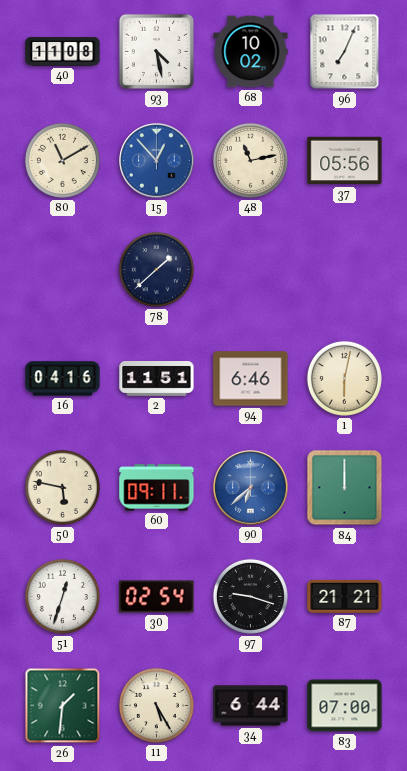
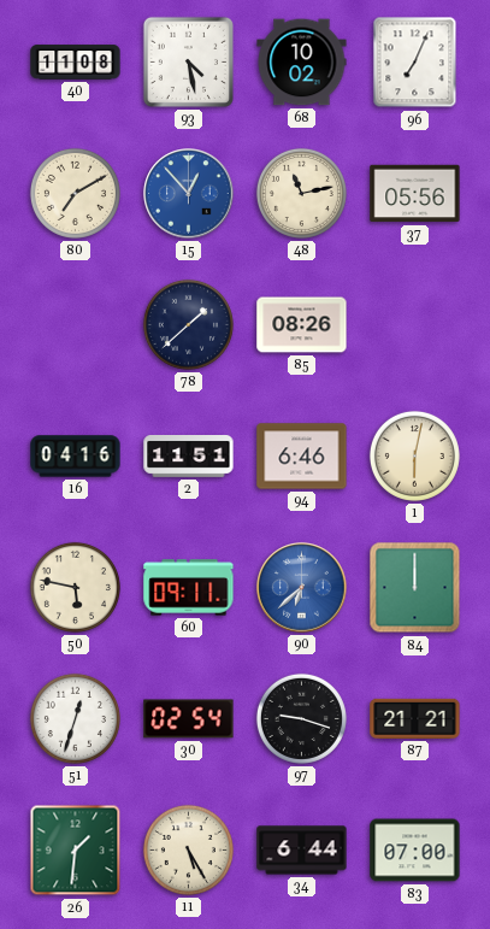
80: 11:10 -> 7:10
85: none -> 08:26
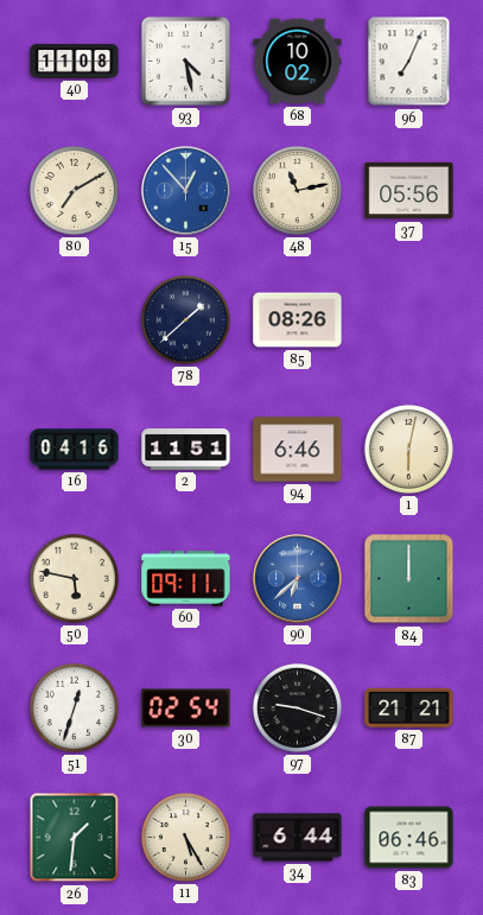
83: 07:00 -> 06:46
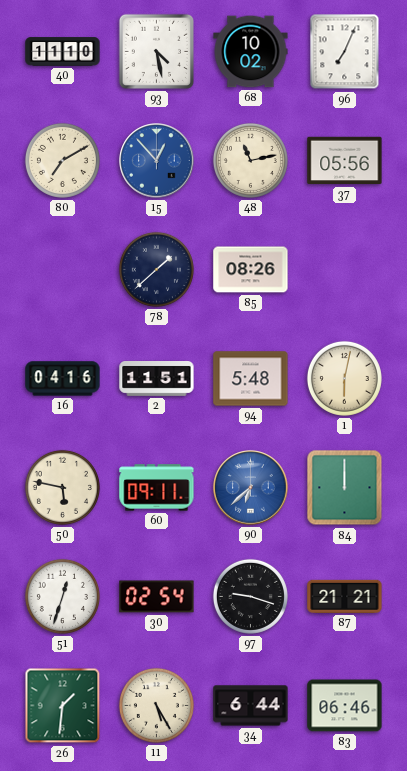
40: 11:08 -> 11:10
94: 6:46 -> 5:48
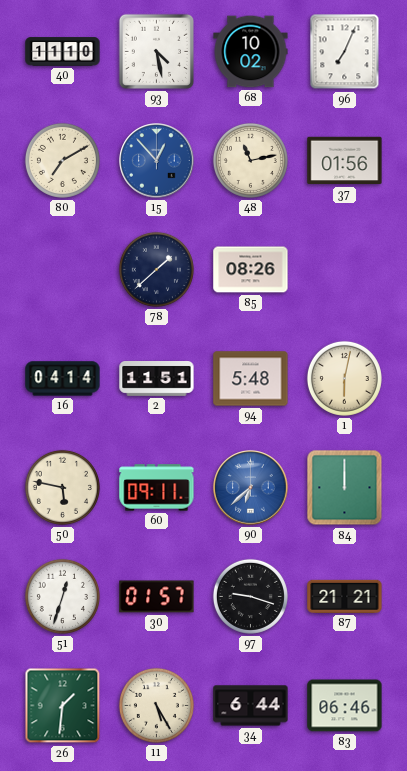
37: 05:56 -> 01:56
16: 04:16 -> 04:14
30: 02:54 -> 01:57
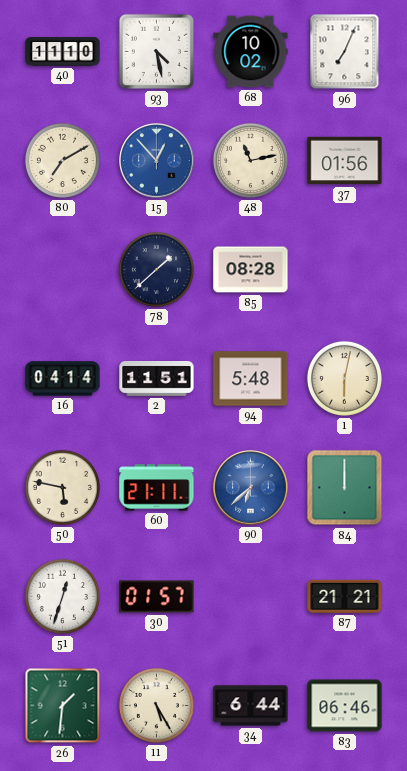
85: 08:26 -> 08:28
60: 09:11 -> 21:11
97: 9:18 -> none
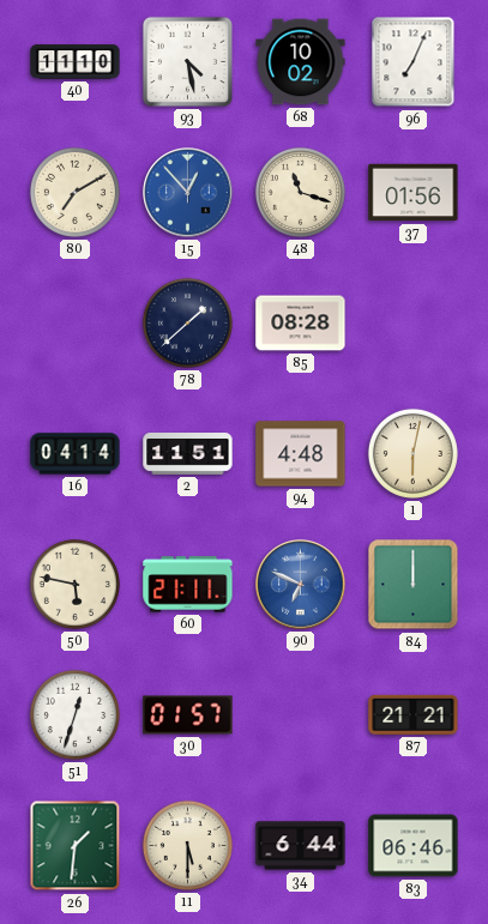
48: 11:13 -> 11:18
94: 5:48 -> 4:48
90: 6:38 -> 6:49
11: 5:25 -> 5:30
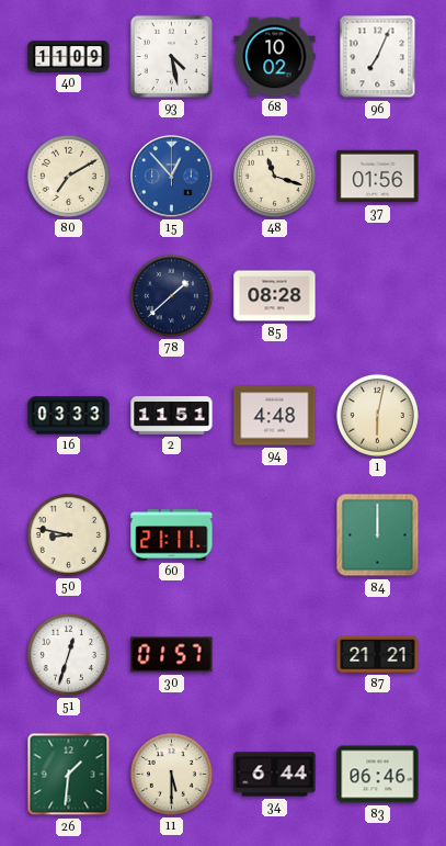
40: 11:10 -> 11:09
16: 04:14 -> 03:33
50: 5:47 -> 8:47
90: 6:49 -> none
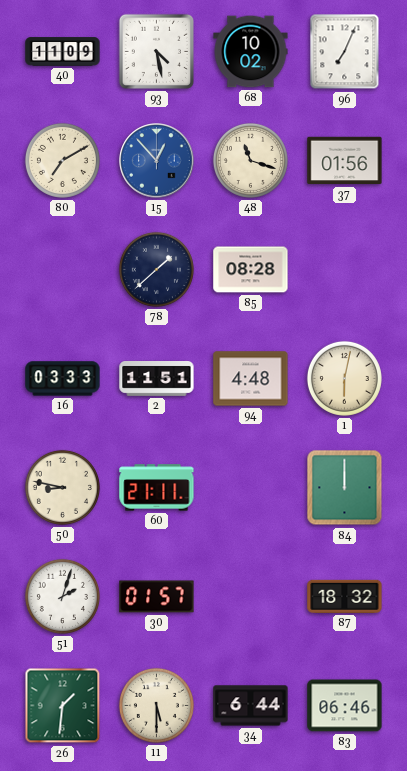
51: 12:33 -> 2:03
87: 21:21 -> 18:32
